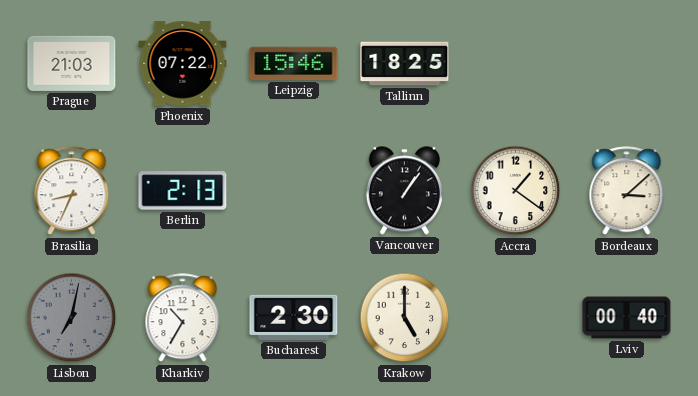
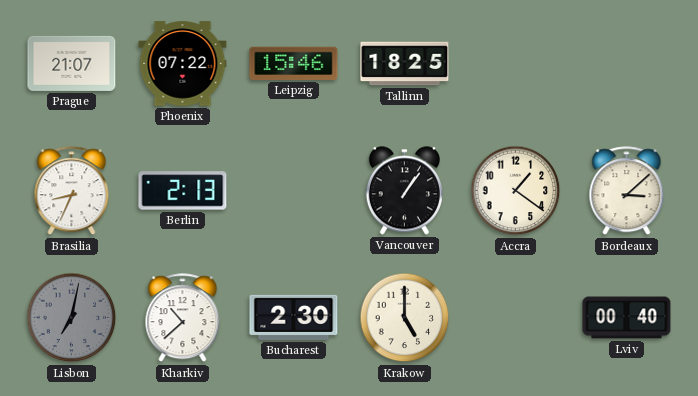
Prague: 21:03 -> 21:07
Kharkiv: 10:35 -> 10:38
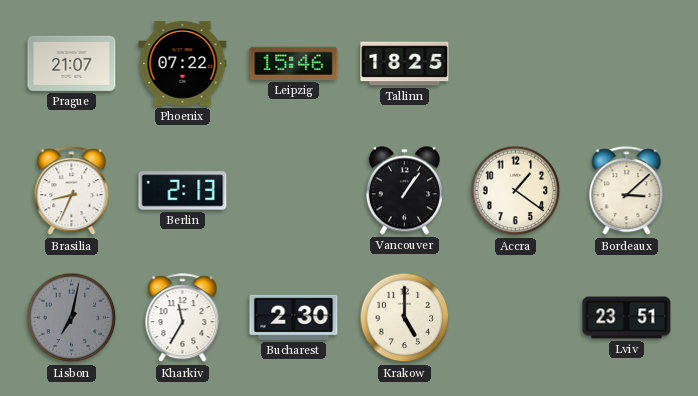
Kharkiv: 10:38 -> 11:35
Lviv: 00:40 -> 23:51
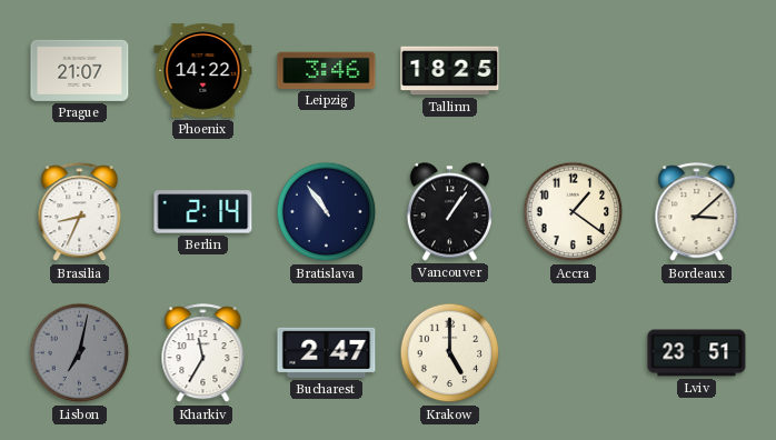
Phoenix: 07:22 -> 14:22
Leipzig: 15:46 -> 3:46
Berlin: 2:13 -> 2:14
Bratislava: none -> 10:54
Bucharest: 2:30 -> 2:47
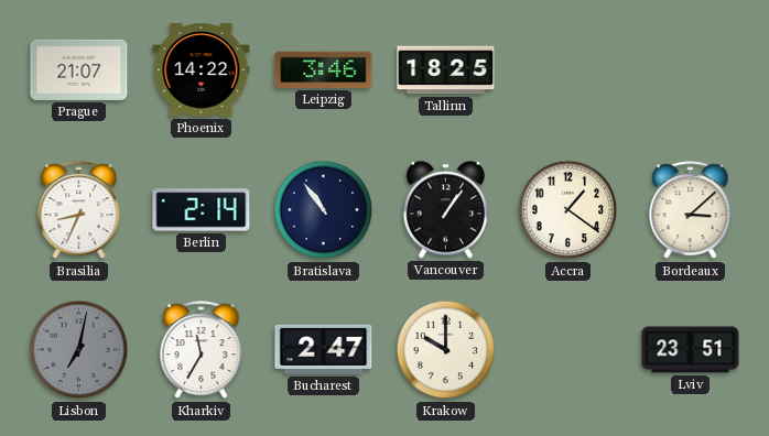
Krakow: 5:00 -> 10:00
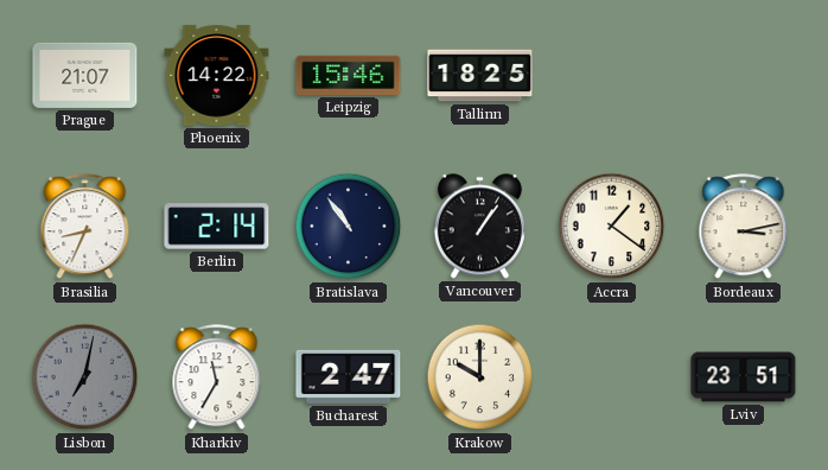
Leipzig: 3:46 -> 15:46
Bordeaux: 3:08 -> 3:13
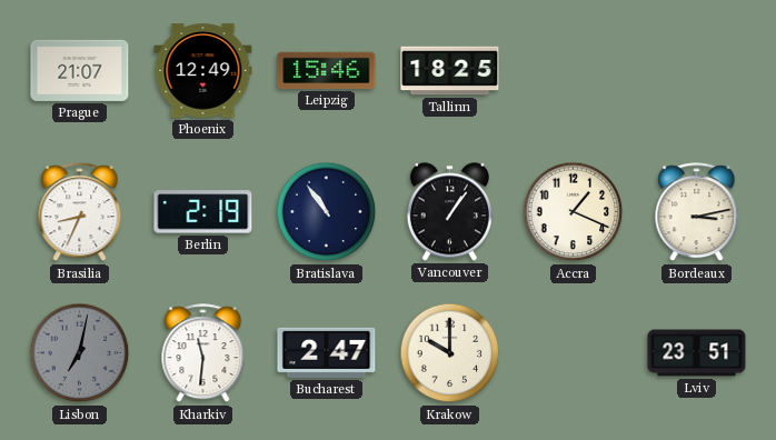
Phoenix: 14:22 -> 12:49
Berlin: 2:14 -> 2:19
Accra: 1:21 -> 1:19
Kharkiv: 11:35 -> 11:31
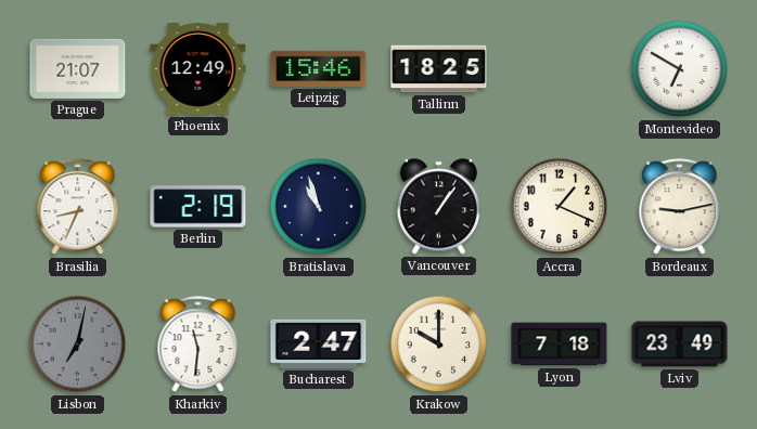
Montevideo: none -> 6:50
Bratislava: 10:54 -> 10:57
Bordeaux: 3:13 -> 9:13
Lyon: none -> 7:18
Lviv: 23:51 -> 23:49
